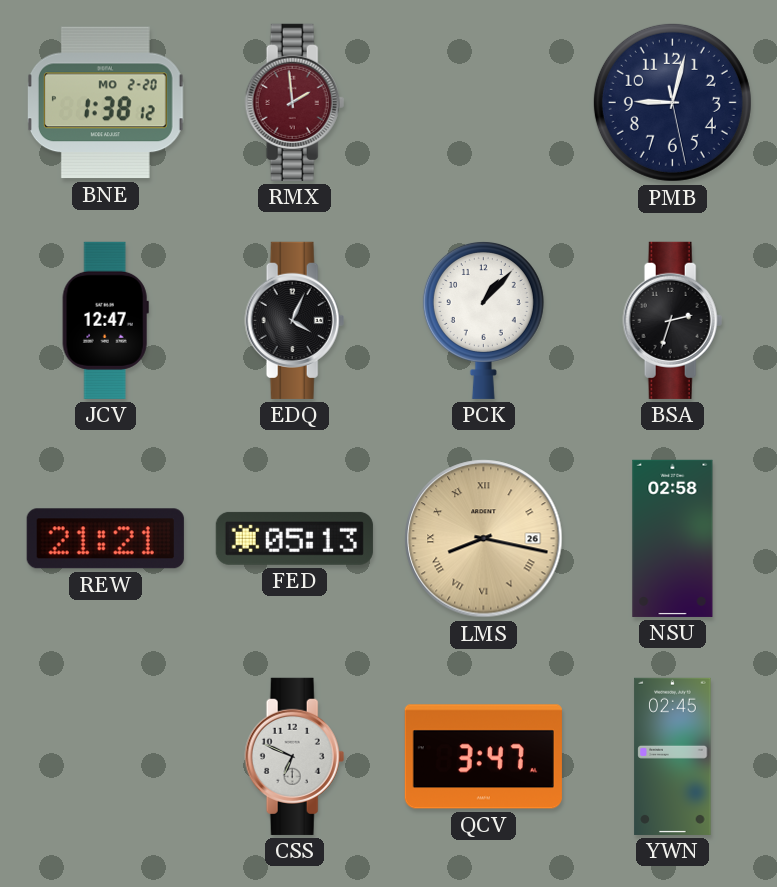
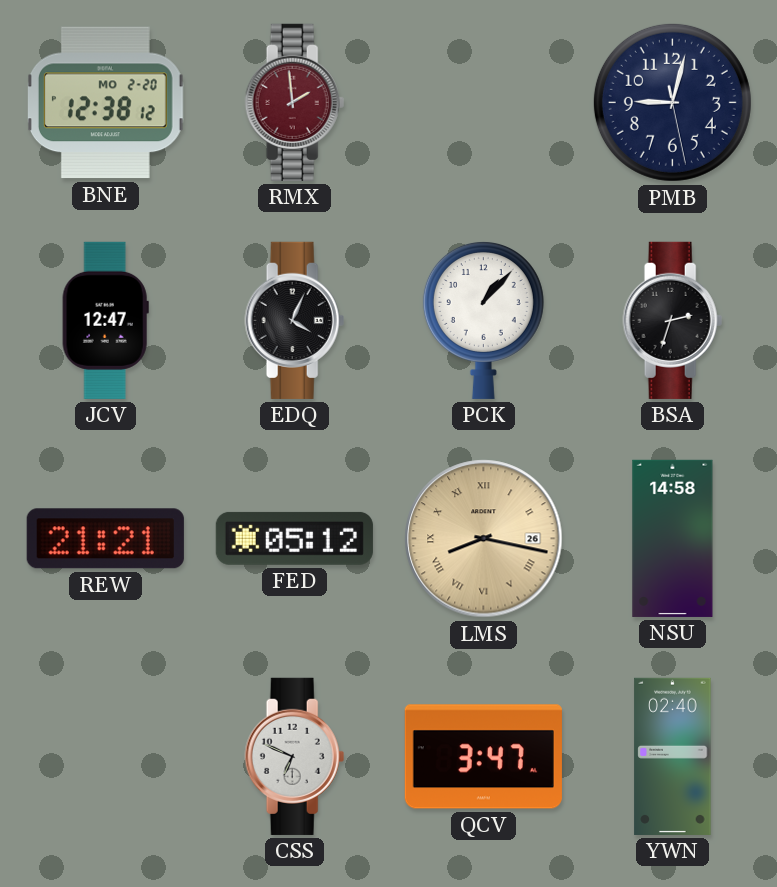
BNE: 1:38 -> 12:38
FED: 05:13 -> 05:12
NSU: 02:58 -> 14:58
YWN: 02:45 -> 02:40
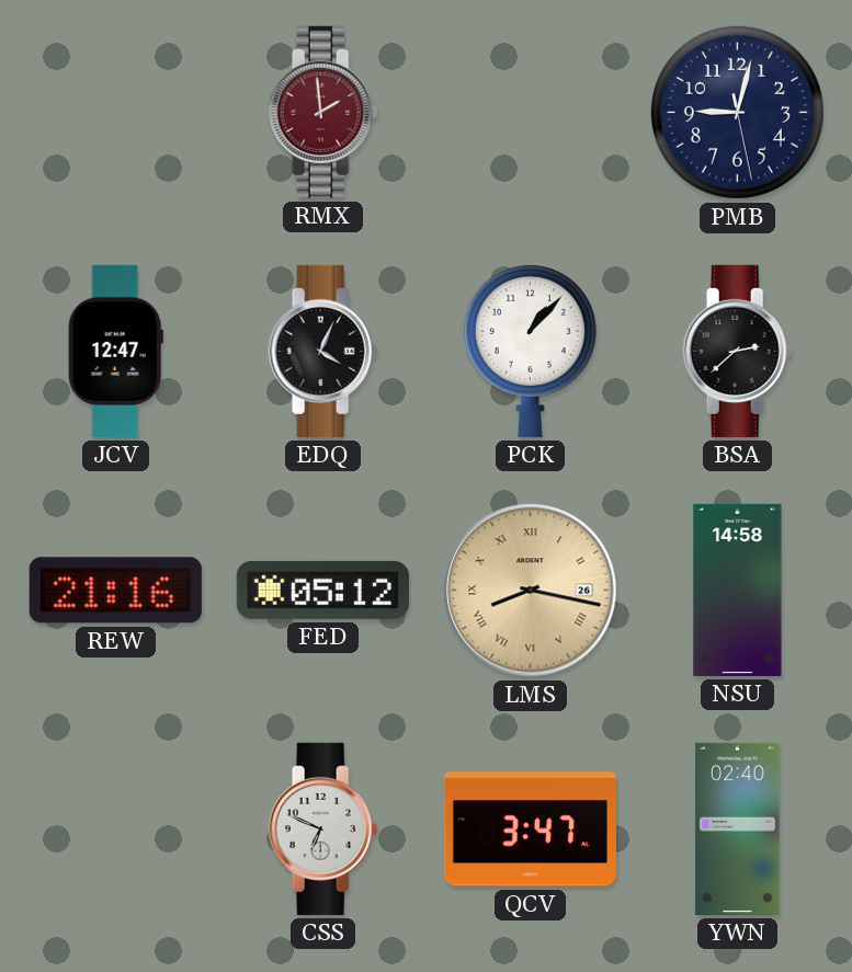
BNE: 12:38 -> none
BSA: 2:33 -> 2:38
REW: 21:21 -> 21:16
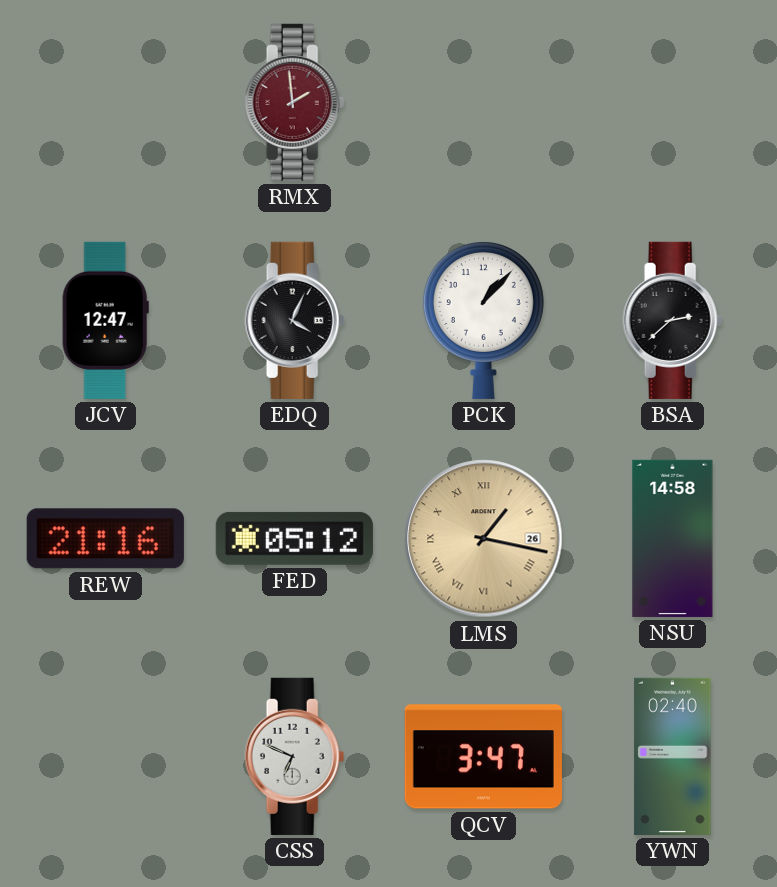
PMB: 9:02 -> none
LMS: 8:17 -> 1:17
